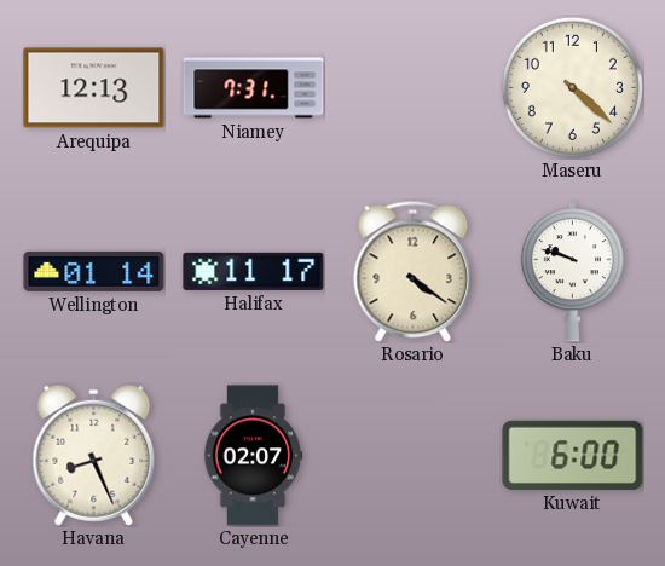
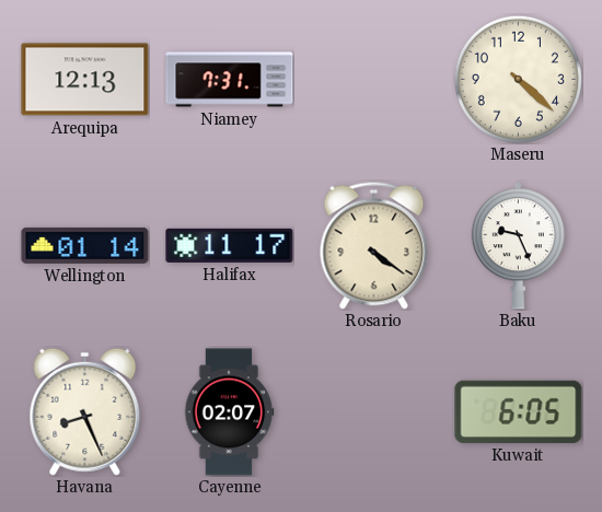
Baku: 9:48 -> 9:26
Kuwait: 6:00 -> 6:05
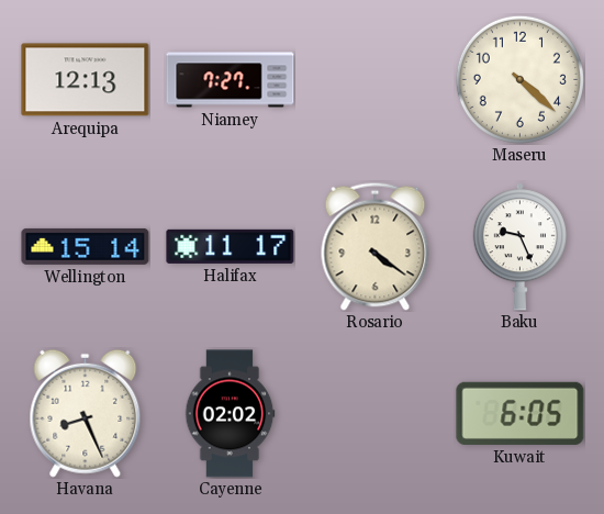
Niamey: 7:31 -> 7:27
Wellington: 01:14 -> 15:14
Cayenne: 02:07 -> 02:02
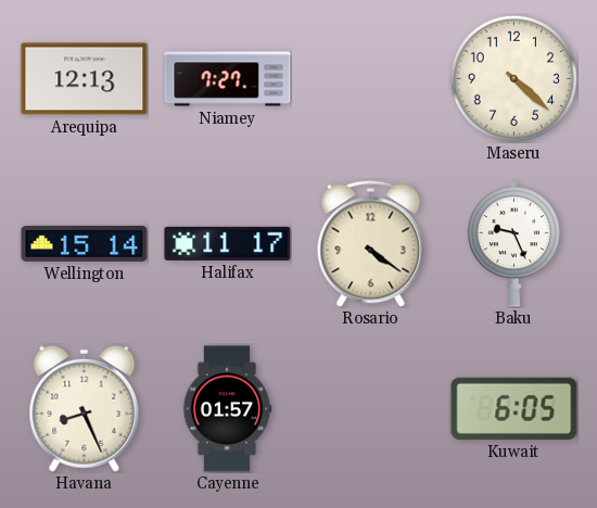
Cayenne: 02:02 -> 01:57
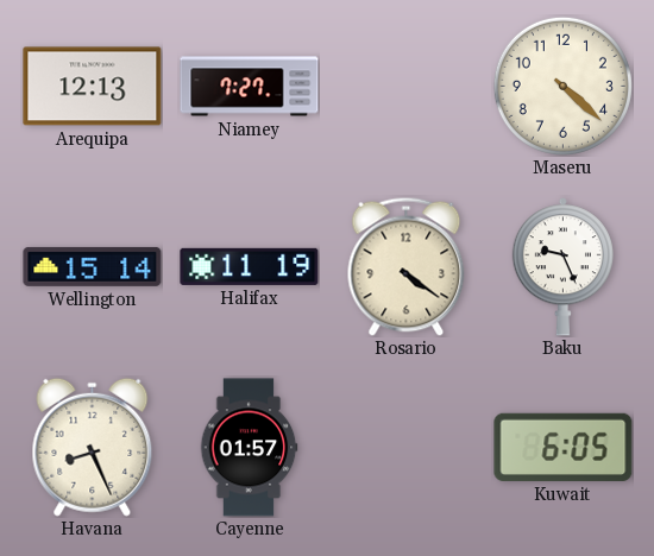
Halifax: 11:17 -> 11:19
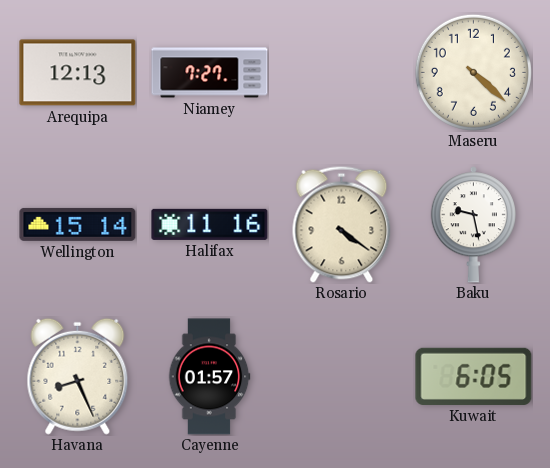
Halifax: 11:19 -> 11:16
Baku: 9:26 -> 9:28
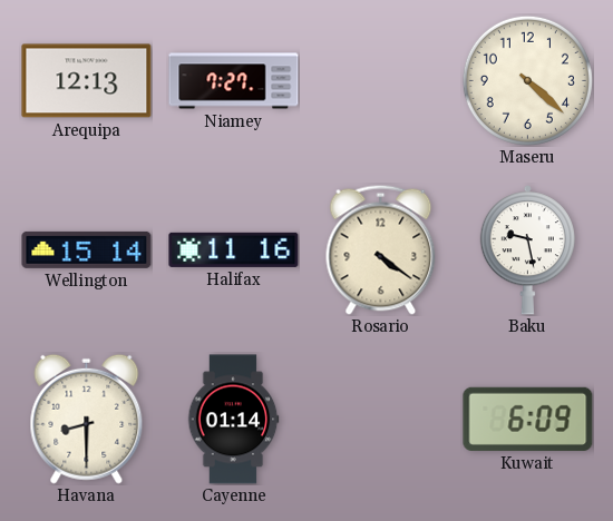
Havana: 8:26 -> 8:30
Cayenne: 01:57 -> 01:14
Kuwait: 6:05 -> 6:09
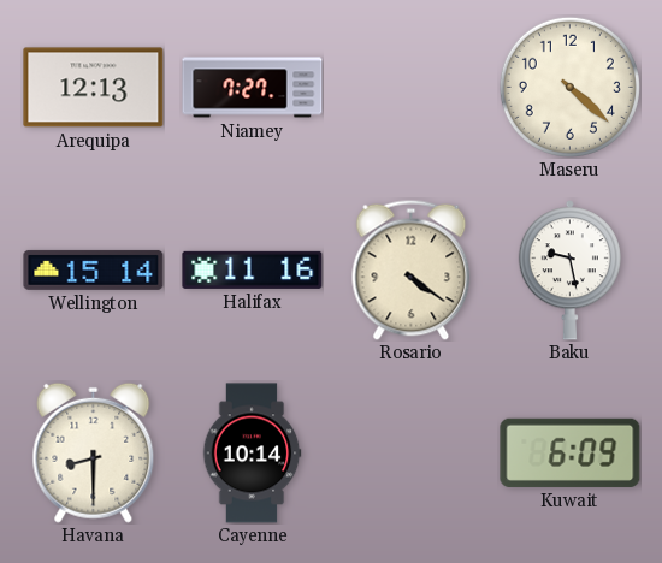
Cayenne: 01:14 -> 10:14
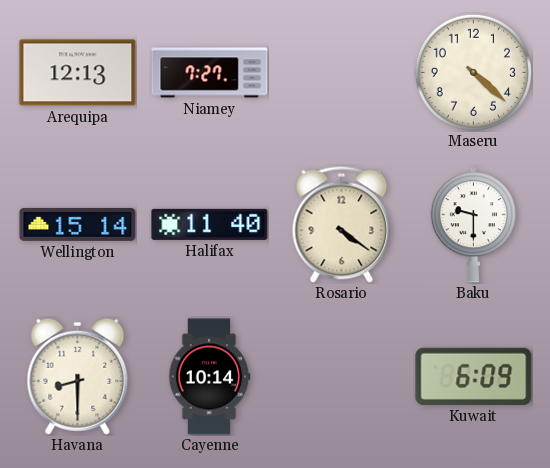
Halifax: 11:16 -> 11:40
Baku: 9:28 -> 9:30
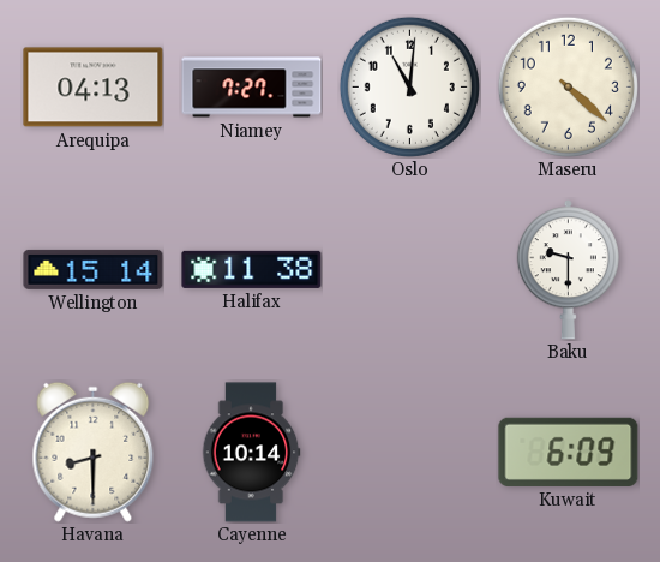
Arequipa: 12:13 -> 04:13
Oslo: none -> 11:01
Halifax: 11:40 -> 11:38
Rosario: 4:21 -> none
